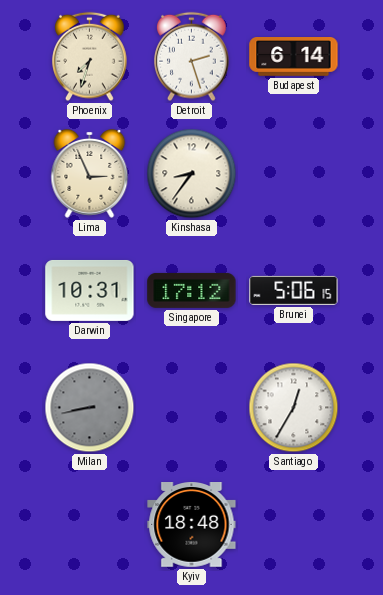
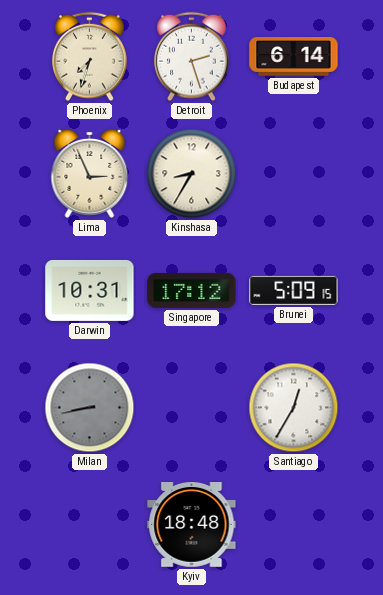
Kinshasa: 8:36 -> 8:35
Brunei: 5:06 -> 5:09
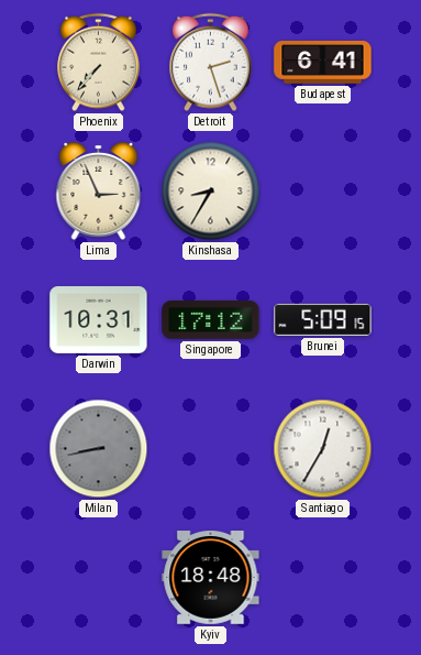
Phoenix: 7:33 -> 7:37
Budapest: 6:14 -> 6:41
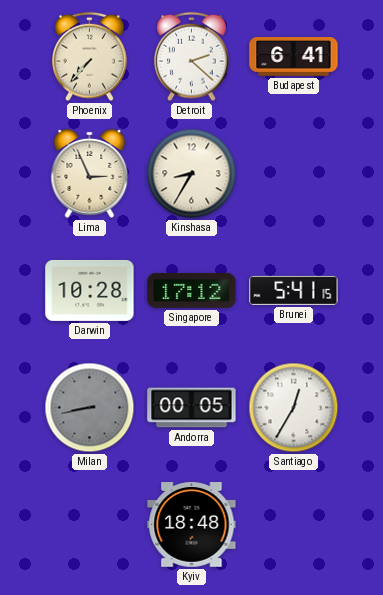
Detroit: 2:27 -> 2:22
Darwin: 10:31 -> 10:28
Brunei: 5:09 -> 5:41
Andorra: none -> 00:05
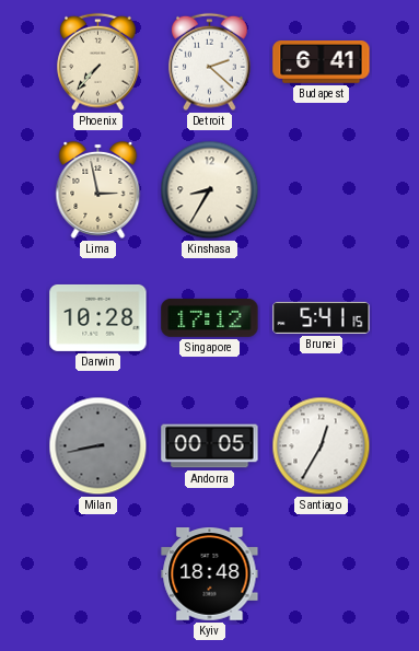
Lima: 2:56 -> 2:58
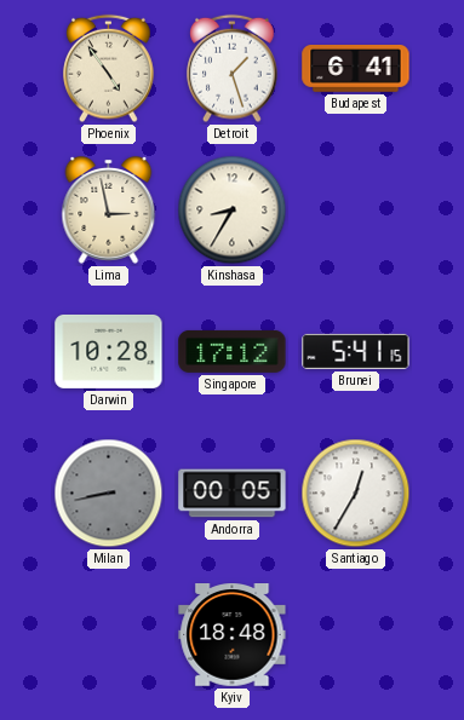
Phoenix: 7:37 -> 4:54
Detroit: 2:22 -> 1:27
